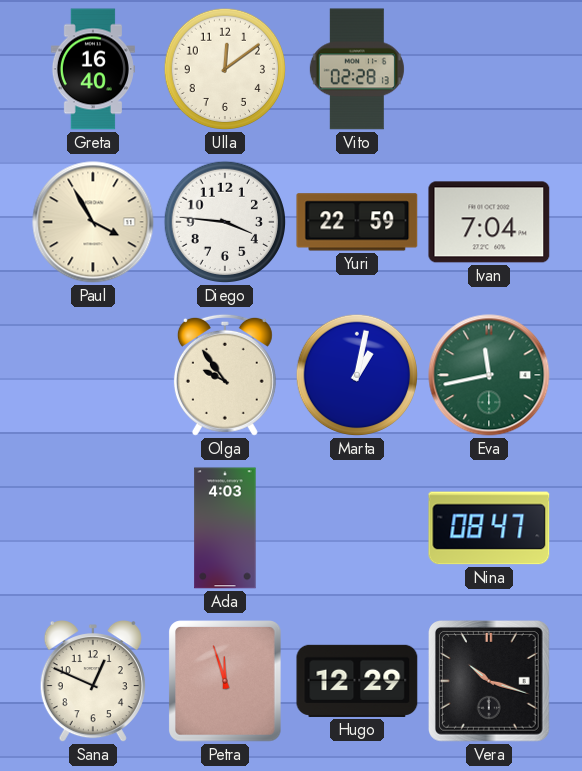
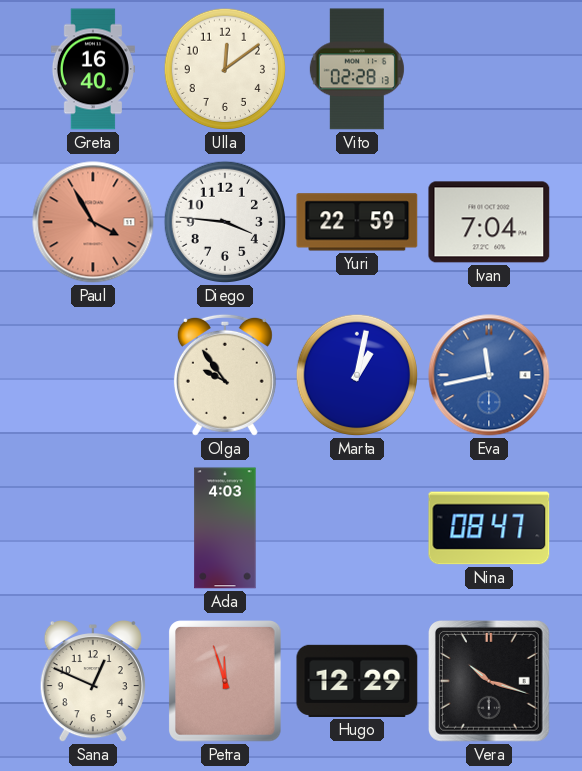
Paul dial: cream -> salmon
Eva dial: green -> blue
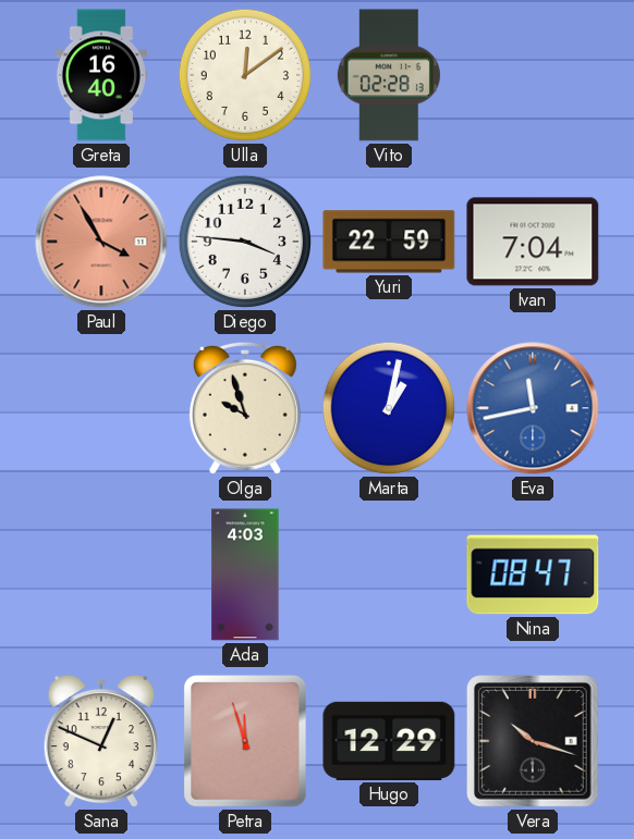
Olga: 9:54 -> 9:57
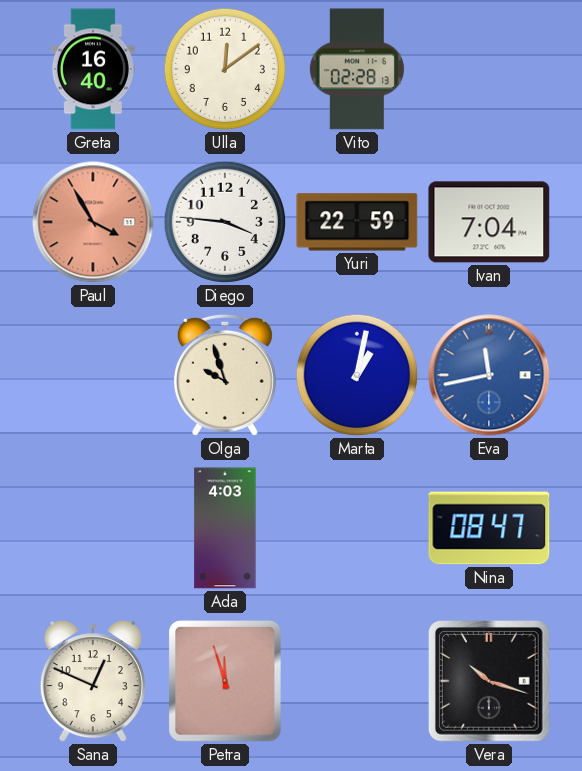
Hugo: 12:29 -> none
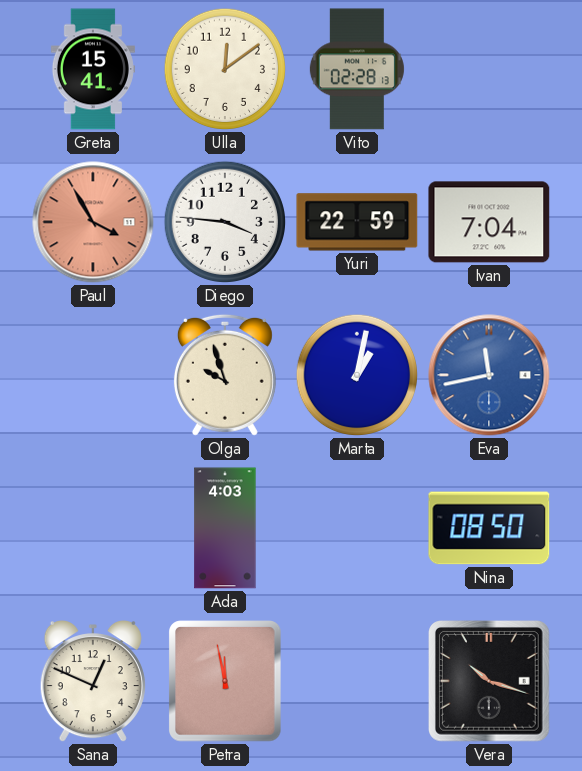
Greta: 16:40 -> 15:41
Nina: 08:47 -> 08:50
Petra: 11:57 -> 11:58
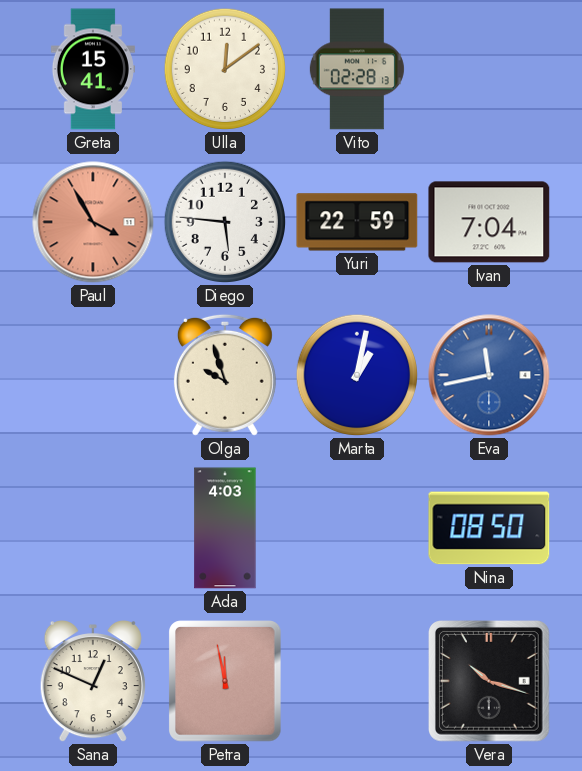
Diego: 3:46 -> 5:46
